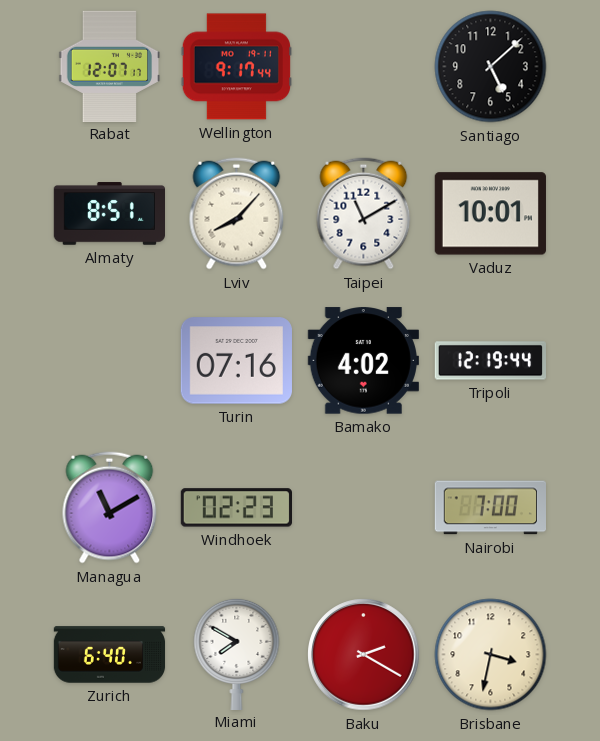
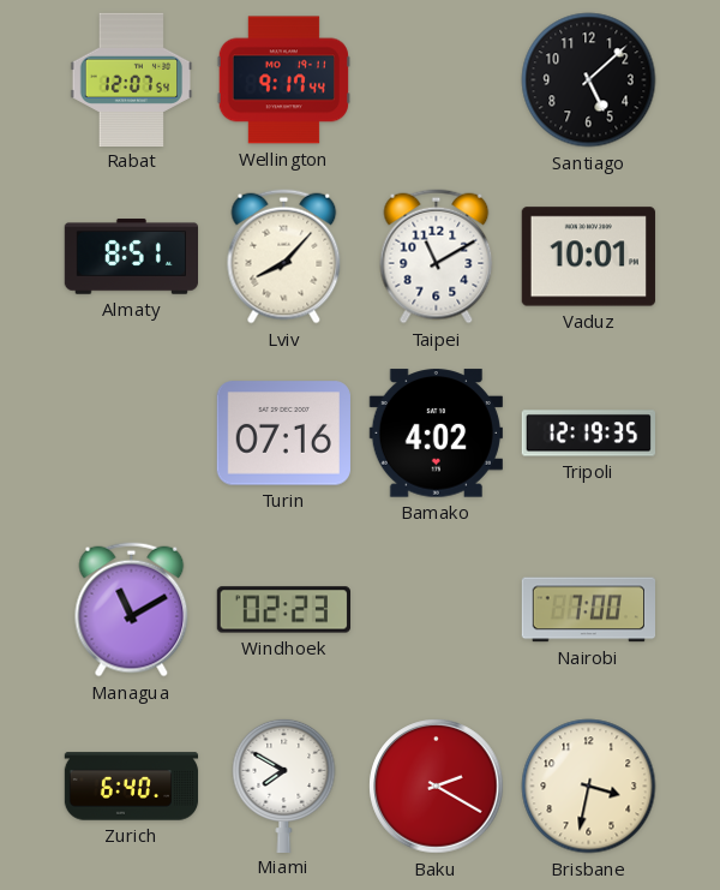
Rabat: 12:07:17 -> 12:07:54
Tripoli: 12:19:44 -> 12:19:35
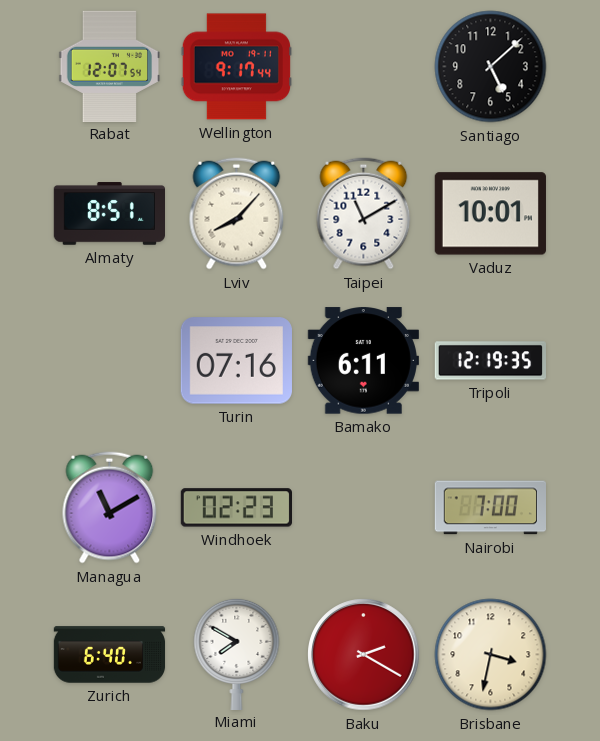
Bamako: 4:02 -> 6:11
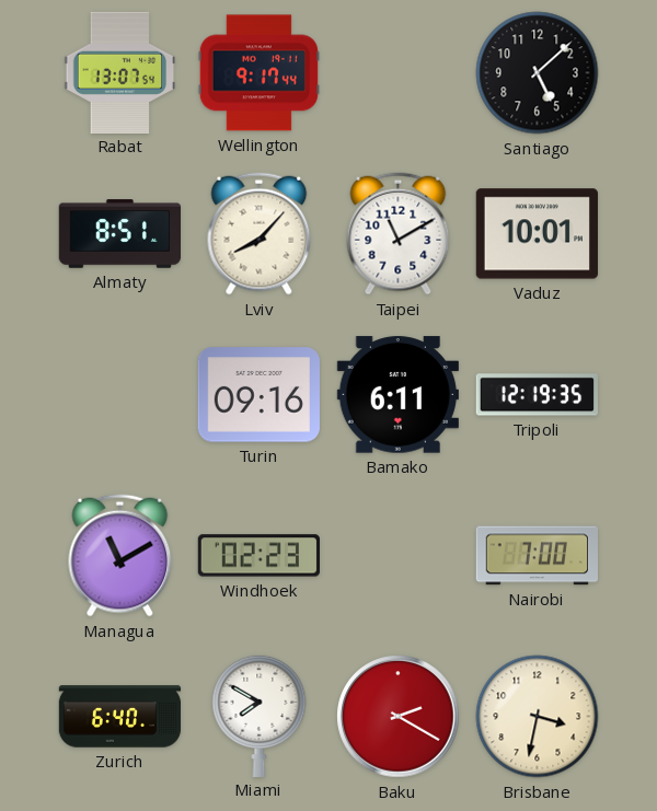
Rabat: 12:07 -> 13:07
Turin: 07:16 -> 09:16
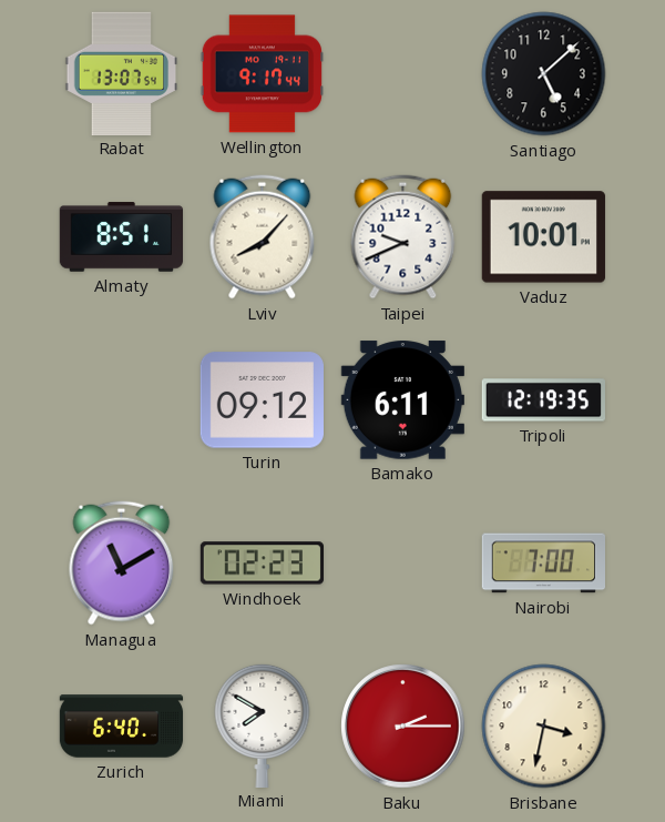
Taipei: 11:10 -> 9:41
Turin: 09:16 -> 09:12
Baku: 2:20 -> 2:15
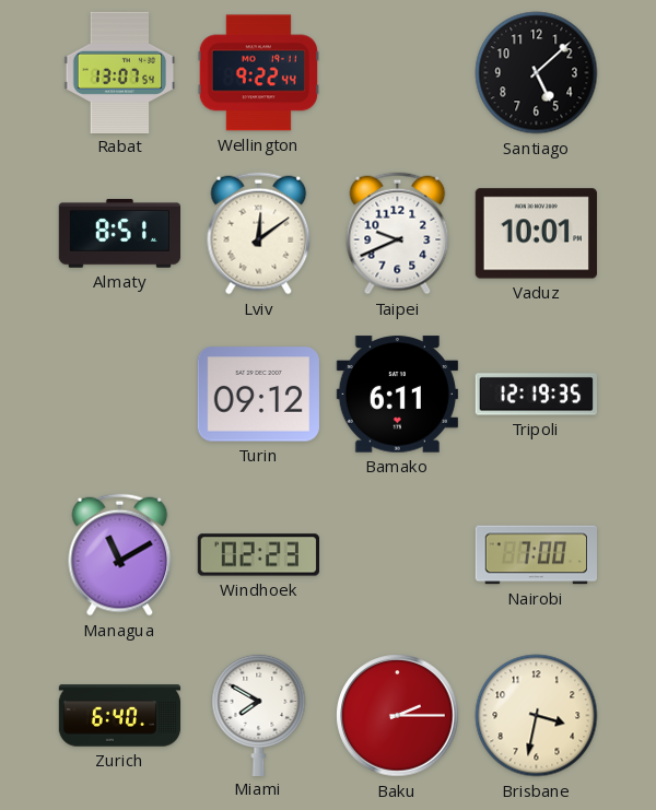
Wellington: 9:17 -> 9:22
Lviv: 8:07 -> 12:09
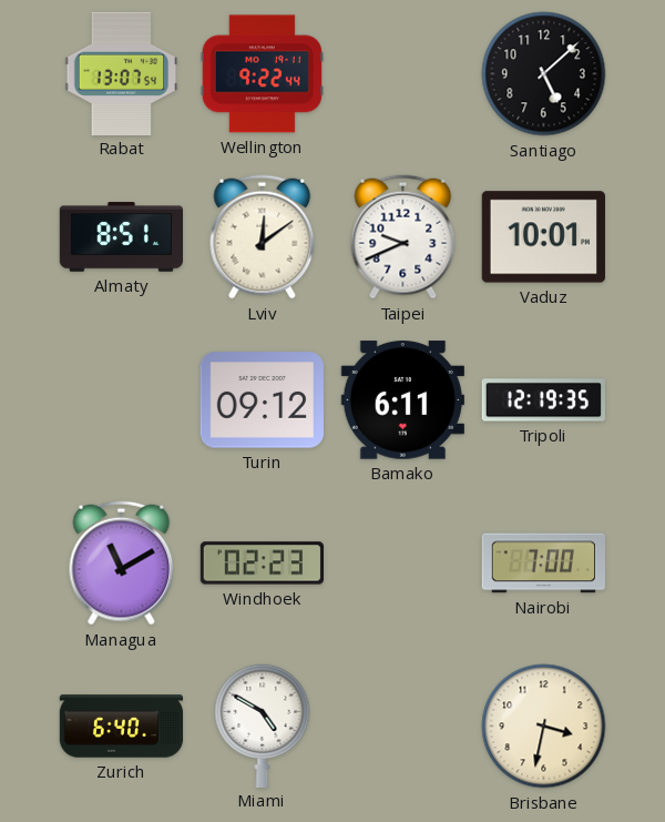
Miami: 7:50 -> 4:50
Baku: 2:15 -> none
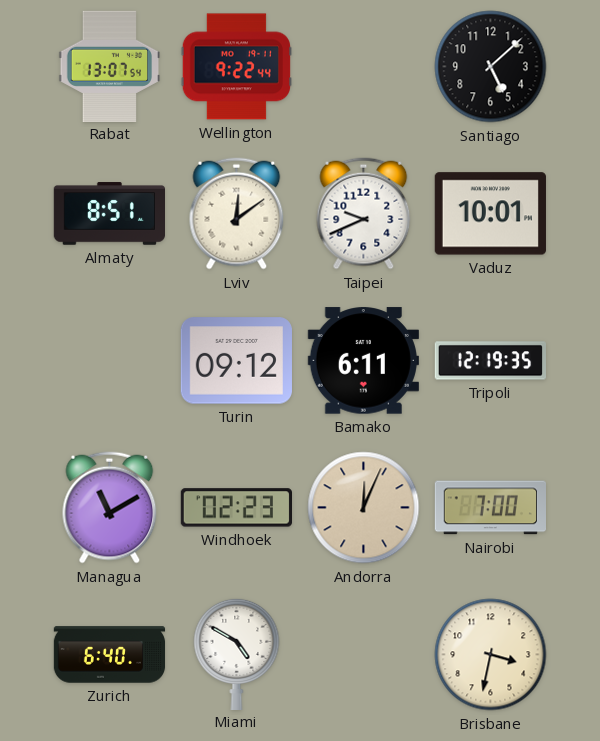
Andorra: none -> 12:04
